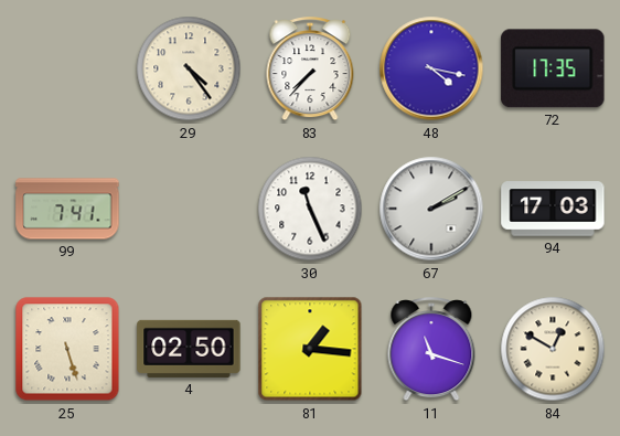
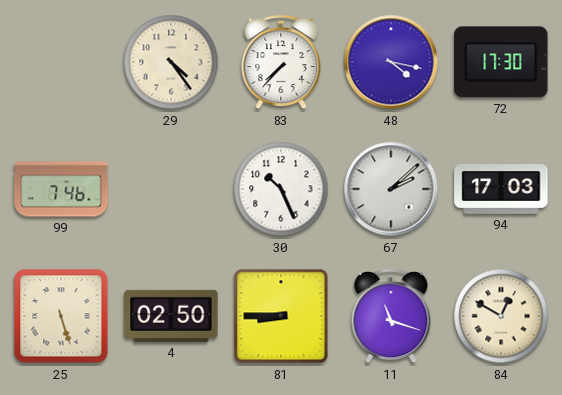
72: 17:35 -> 17:30
99: 7:41 -> 7:46
30: 11:26 -> 10:26
67: 2:10 -> 2:08
81: 1:16 -> 8:45
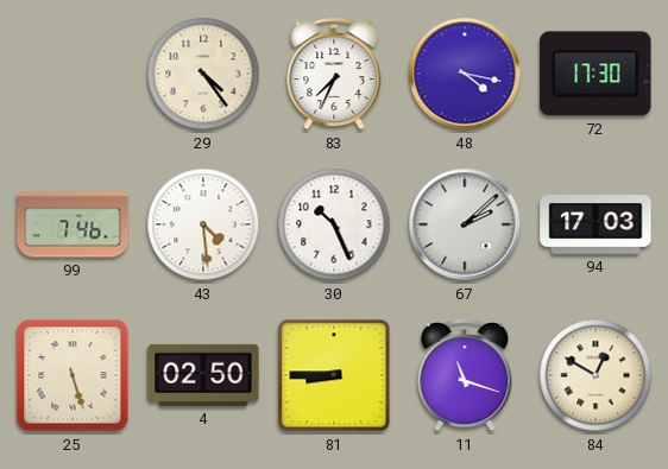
83: 7:37 -> 7:34
43: none -> 4:29
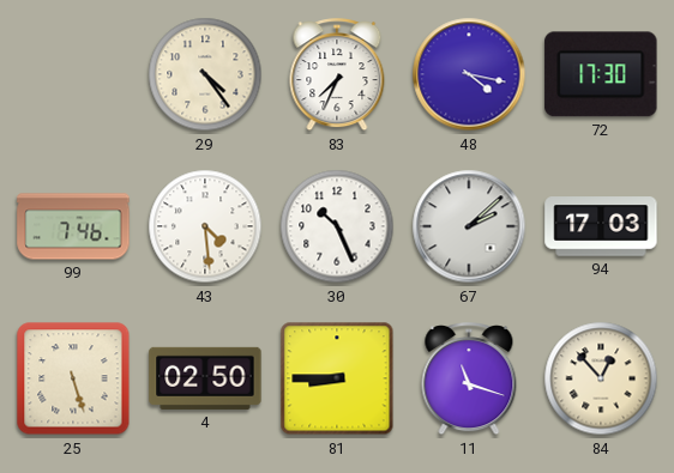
84: 12:50 -> 12:53
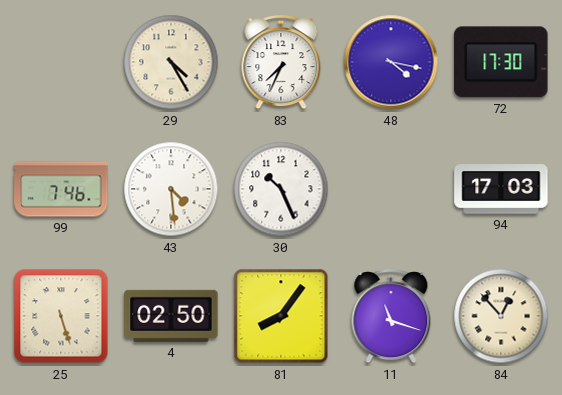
29: 4:24 -> 4:25
67: 2:08 -> none
81: 8:45 -> 8:06
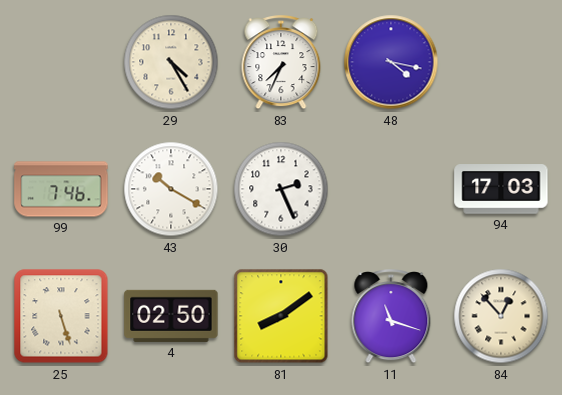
72: 17:30 -> none
43: 4:29 -> 10:20
30: 10:26 -> 2:26
81: 8:06 -> 8:09
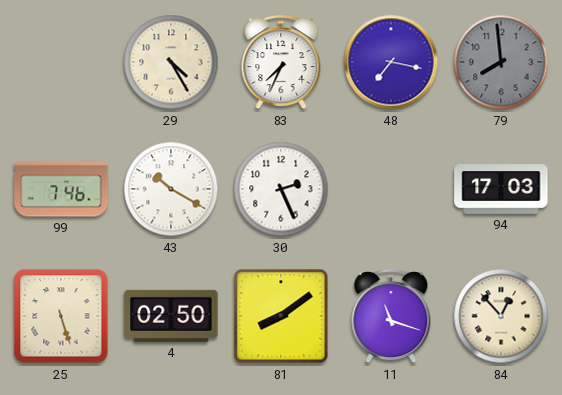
48: 4:17 -> 7:17
79: none -> 7:59
